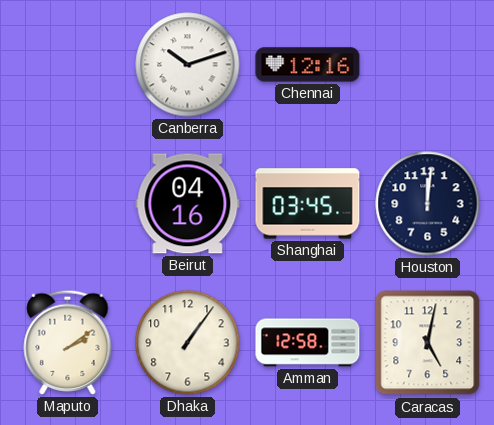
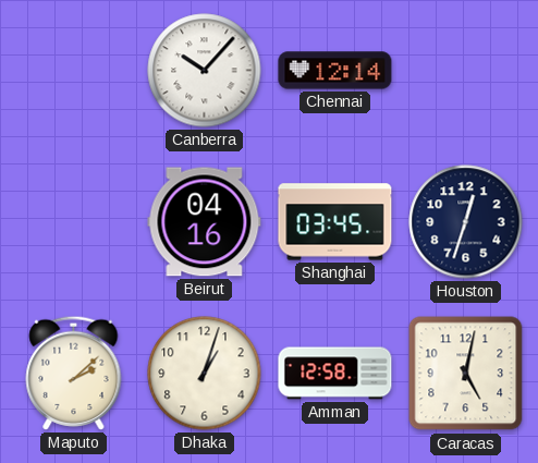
Canberra: 10:12 -> 10:07
Chennai: 12:16 -> 12:14
Houston: 12:01 -> 12:33
Maputo: 2:09 -> 2:08
Dhaka: 1:06 -> 1:03
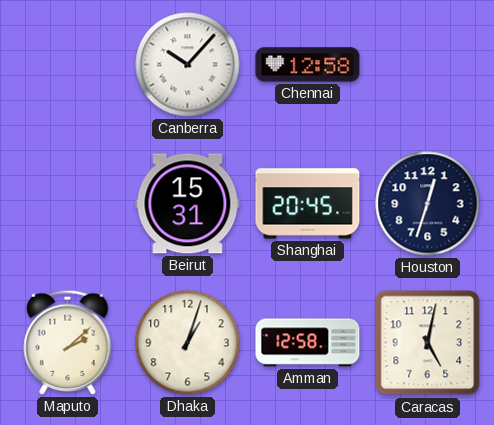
Chennai: 12:14 -> 12:58
Beirut: 04:16 -> 15:31
Shanghai: 03:45 -> 20:45
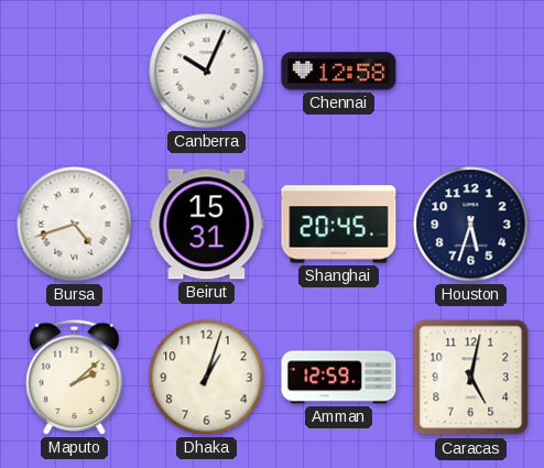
Canberra: 10:07 -> 10:04
Bursa: none -> 4:42
Houston: 12:33 -> 5:33
Amman: 12:58 -> 12:59
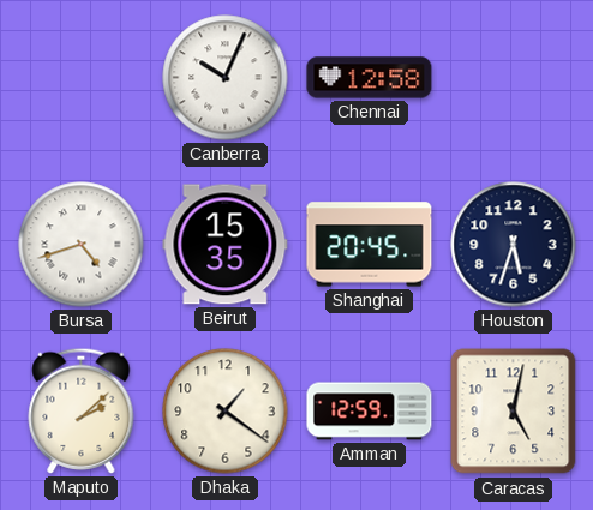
Beirut: 15:31 -> 15:35
Dhaka: 1:03 -> 1:21
